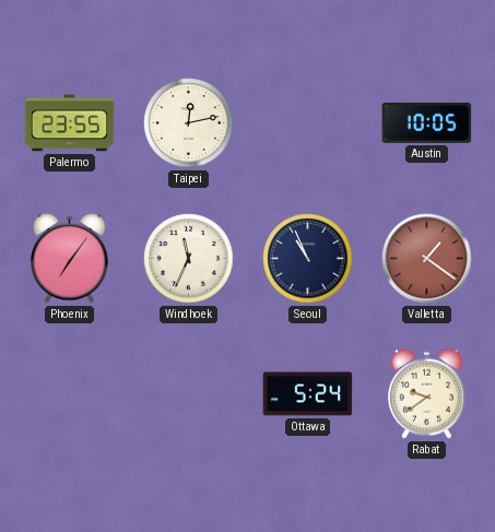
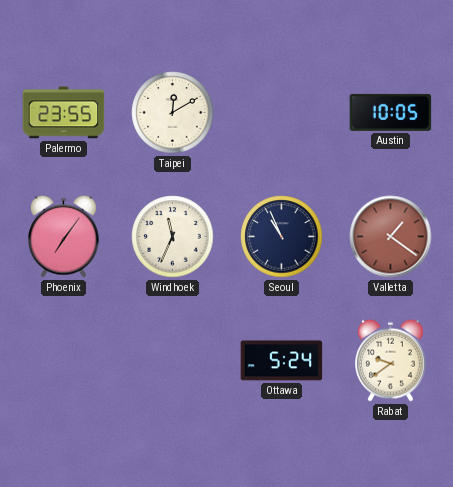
Taipei: 12:13 -> 12:10
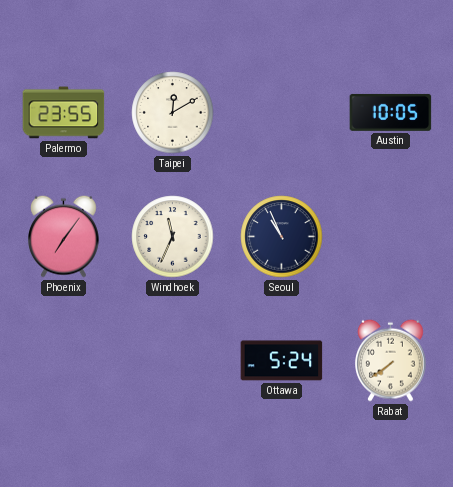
Valletta: 1:21 -> none
Rabat: 9:39 -> 7:39
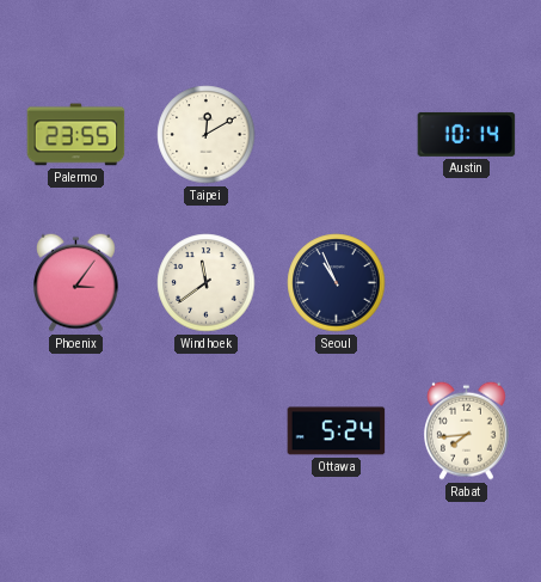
Austin: 10:05 -> 10:14
Phoenix: 7:06 -> 3:06
Windhoek: 11:34 -> 11:39
Rabat: 7:39 -> 7:44
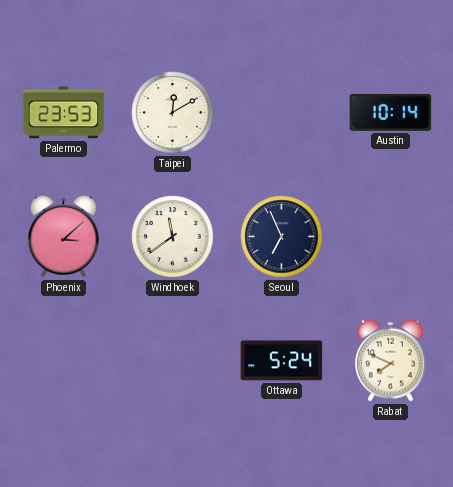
Palermo: 23:55 -> 23:53
Phoenix: 3:06 -> 3:08
Seoul: 10:56 -> 6:56
Rabat: 7:44 -> 7:49
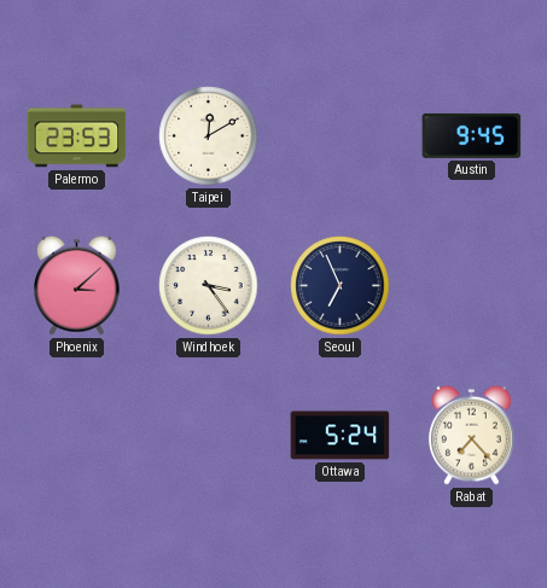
Austin: 10:14 -> 9:45
Windhoek: 11:39 -> 3:24
Rabat: 7:49 -> 7:23
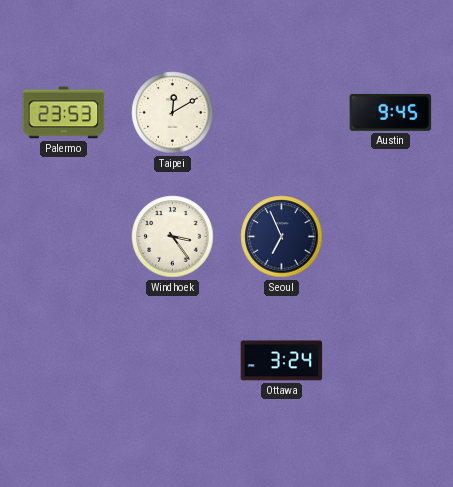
Phoenix: 3:08 -> none
Ottawa: 5:24 -> 3:24
Rabat: 7:23 -> none
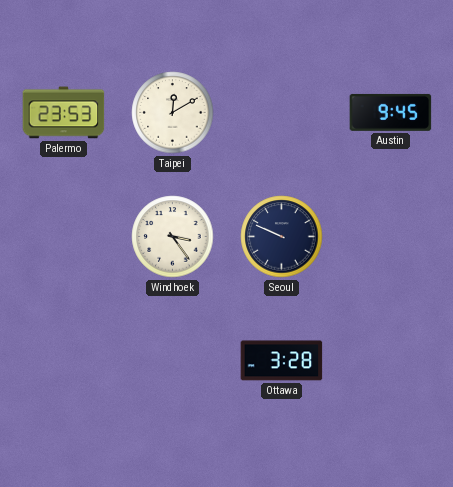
Seoul: 6:56 -> 9:49
Ottawa: 3:24 -> 3:28
